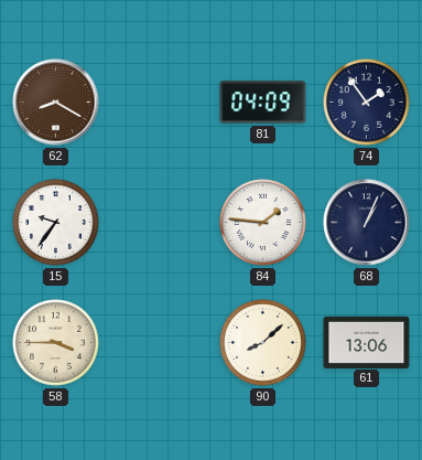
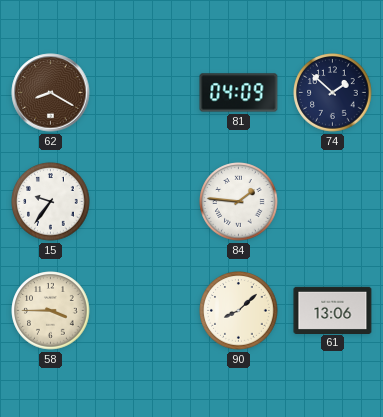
74: 1:54 -> 1:52
68: 1:04 -> none
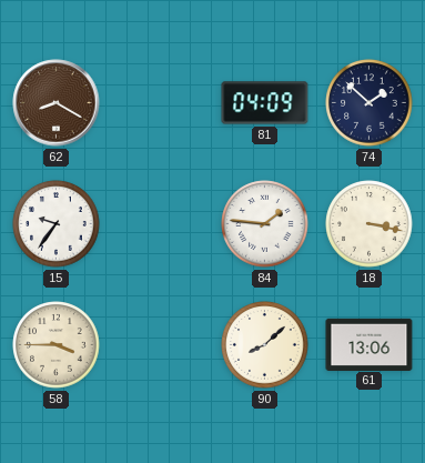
18: none -> 3:17
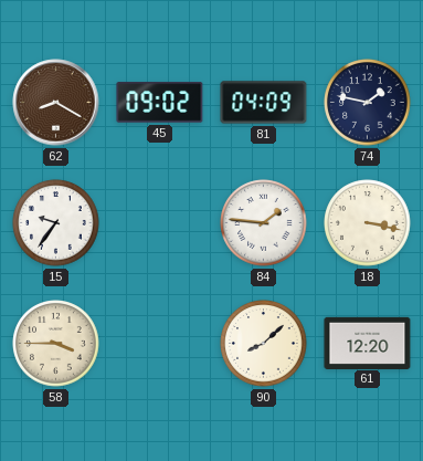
45: none -> 09:02
74: 1:52 -> 1:47
61: 13:06 -> 12:20
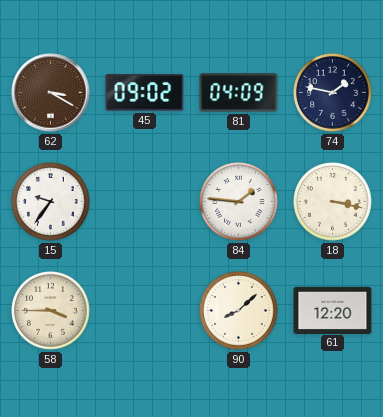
62: 8:20 -> 3:20
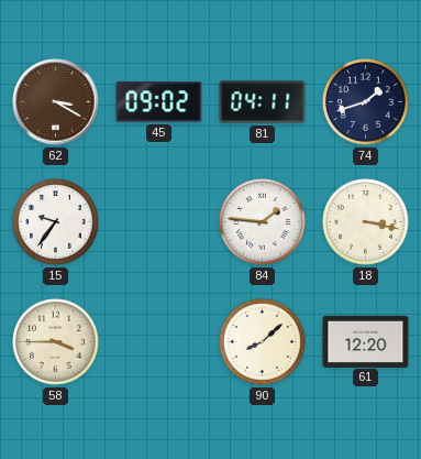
81: 04:09 -> 04:11
74: 1:47 -> 1:42
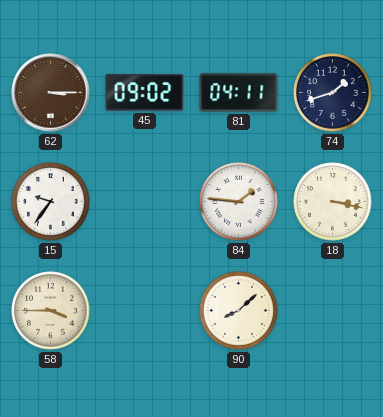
62: 3:20 -> 3:15
61: 12:20 -> none
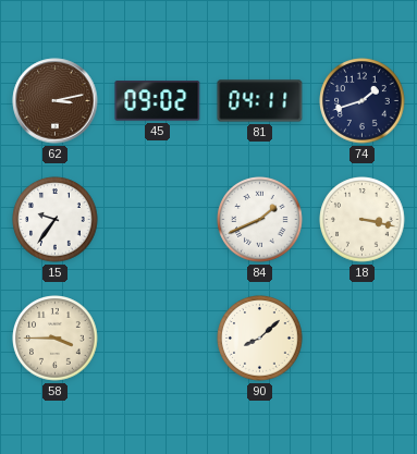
62: 3:15 -> 3:13
84: 1:46 -> 1:41
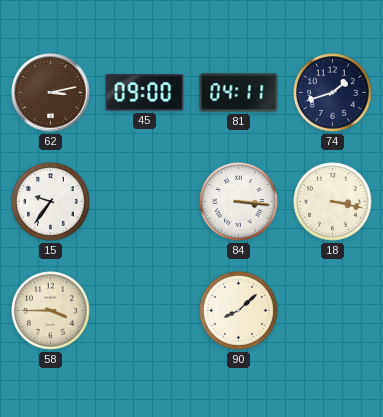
45: 09:02 -> 09:00
84: 1:41 -> 3:16
